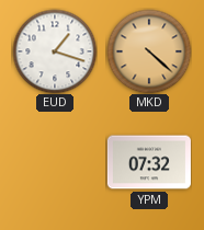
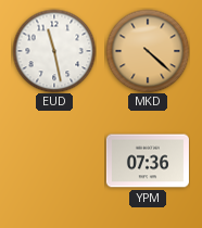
EUD: 1:18 -> 11:28
YPM: 07:32 -> 07:36
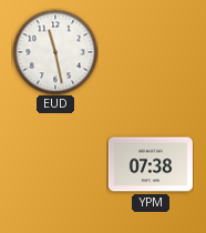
MKD: 4:22 -> none
YPM: 07:36 -> 07:38
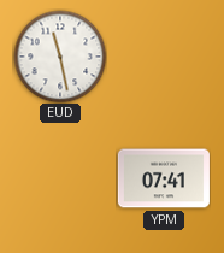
YPM: 07:38 -> 07:41
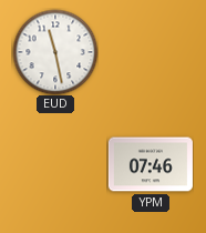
YPM: 07:41 -> 07:46
